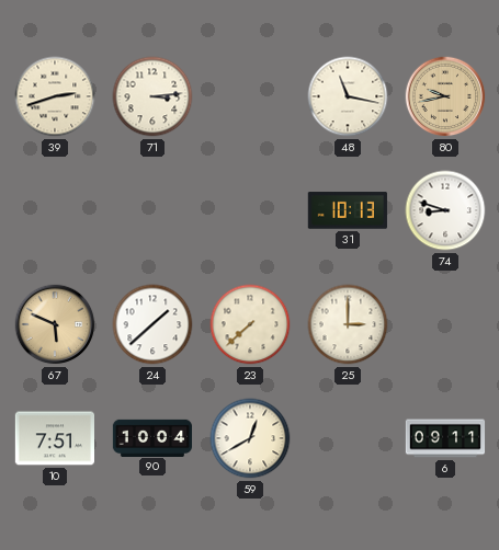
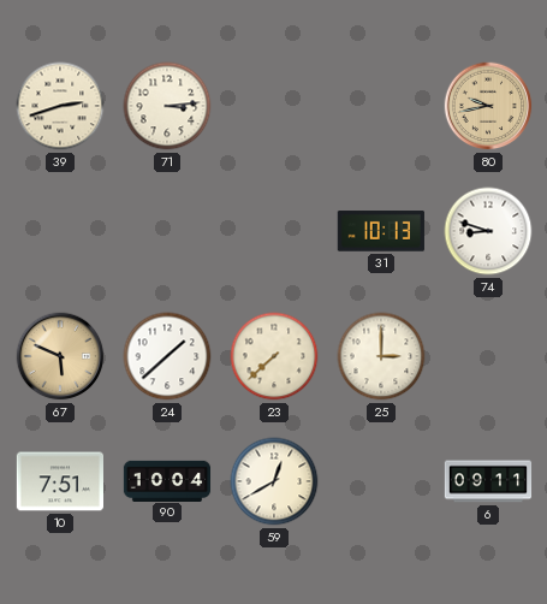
48: 11:17 -> none
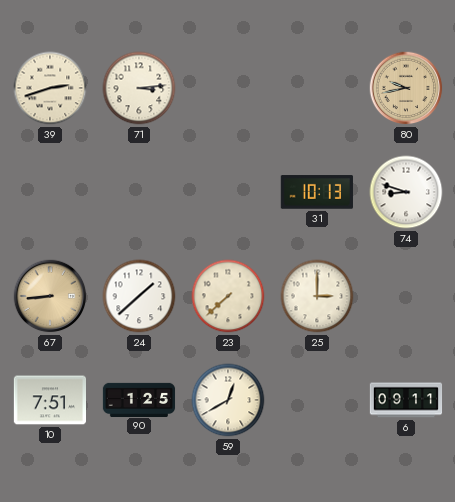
67: 5:49 -> 8:44
90: 10:04 -> 1:25
